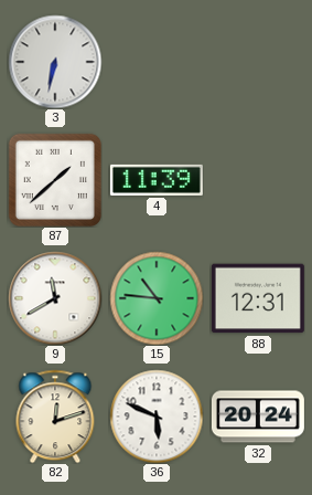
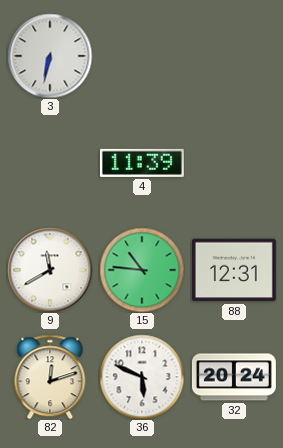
87: 1:38 -> none
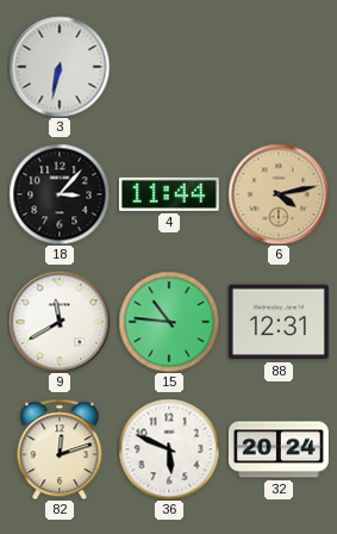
18: none -> 3:07
4: 11:39 -> 11:44
6: none -> 4:13
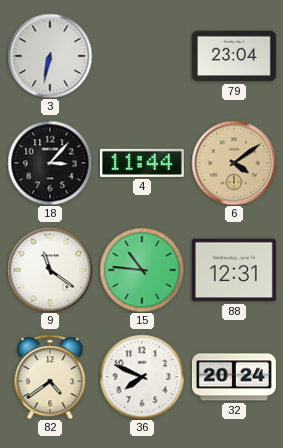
79: none -> 23:04
6: 4:13 -> 4:09
9: 11:40 -> 11:21
82: 12:12 -> 4:39
36: 5:49 -> 7:49
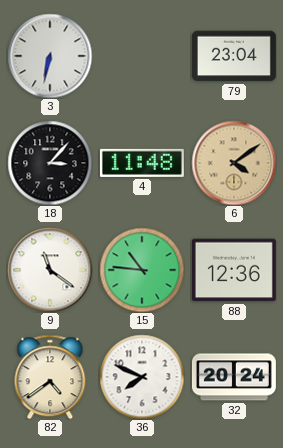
4: 11:44 -> 11:48
88: 12:31 -> 12:36
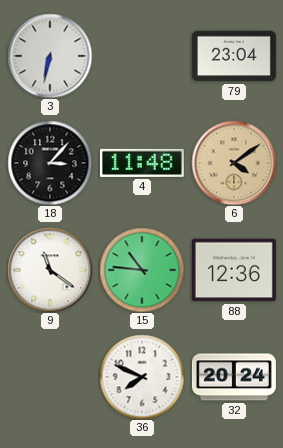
82: 4:39 -> none
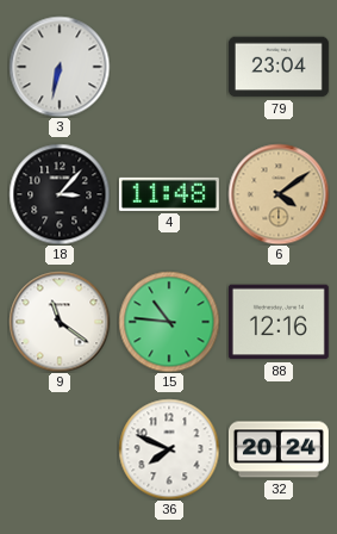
88: 12:36 -> 12:16
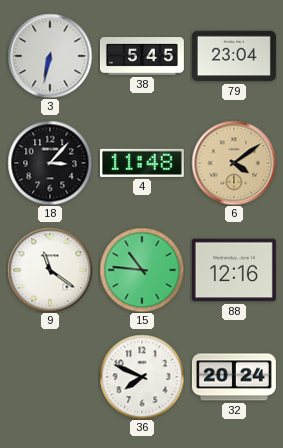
38: none -> 5:45
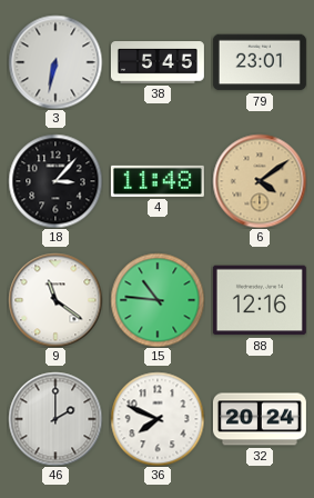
79: 23:04 -> 23:01
46: none -> 2:00
